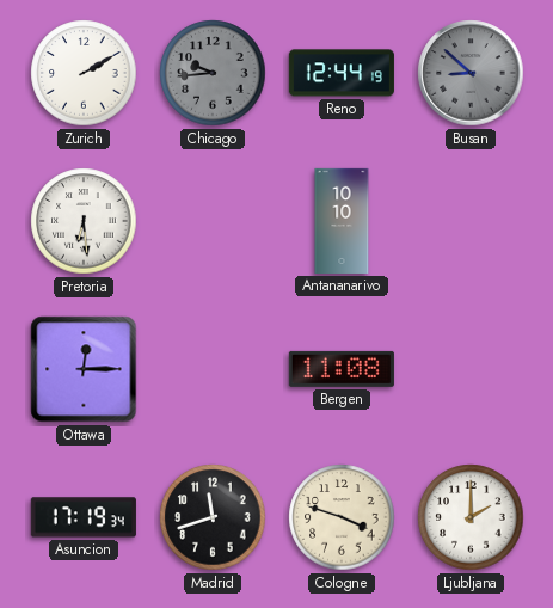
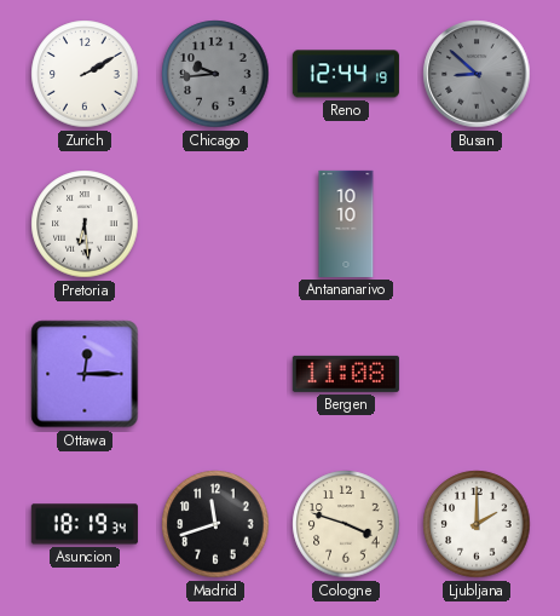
Asuncion: 17:19 -> 18:19
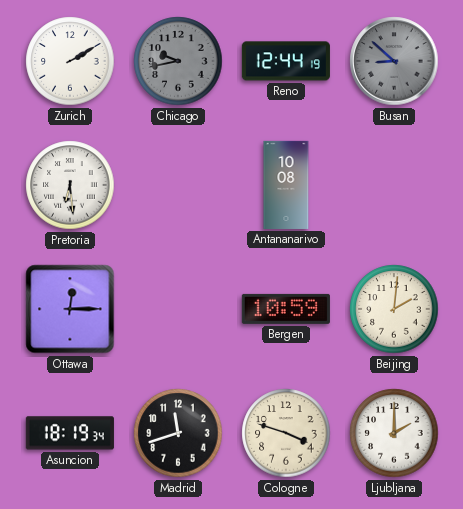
Chicago: 9:44 -> 9:43
Antananarivo: 10:10 -> 10:08
Bergen: 11:08 -> 10:59
Beijing: none -> 2:01
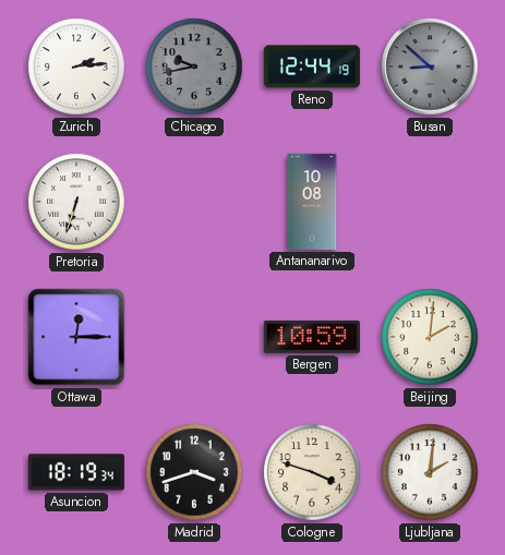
Zurich: 2:10 -> 2:14
Pretoria: 6:29 -> 6:33
Madrid: 11:42 -> 3:42
Ljubljana: 2:00 -> 2:01
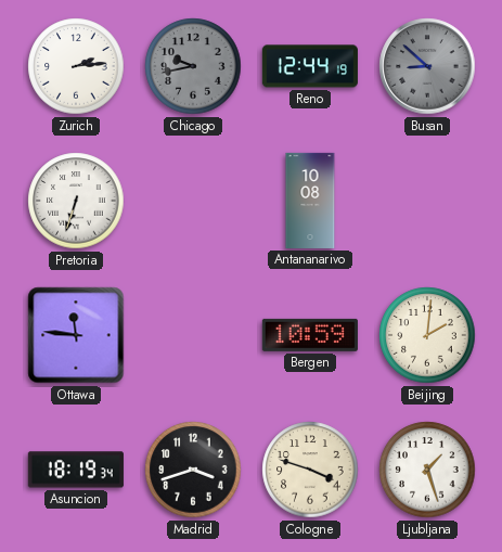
Ottawa: 12:15 -> 11:46
Ljubljana: 2:01 -> 1:27
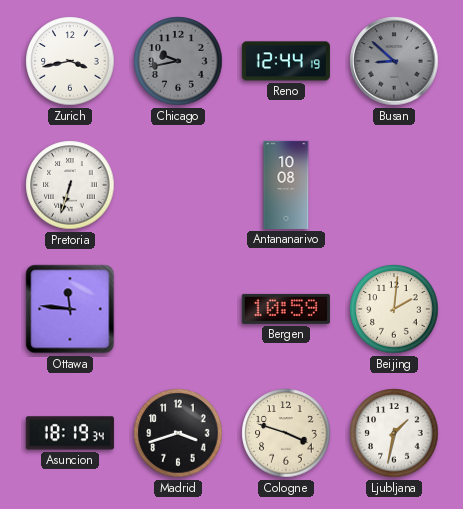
Zurich: 2:14 -> 3:43
Ljubljana: 1:27 -> 1:32
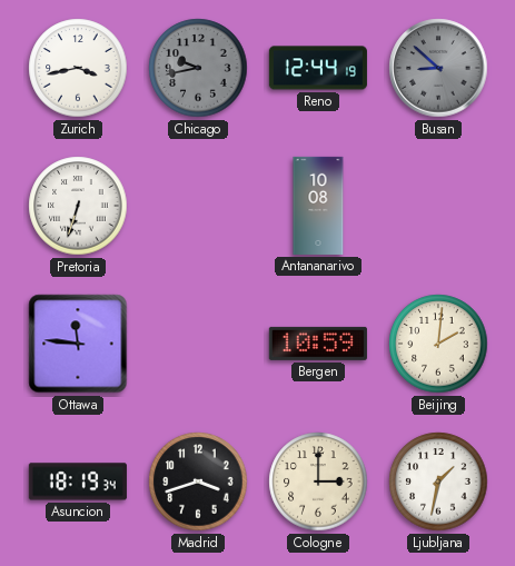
Cologne: 3:48 -> 3:00
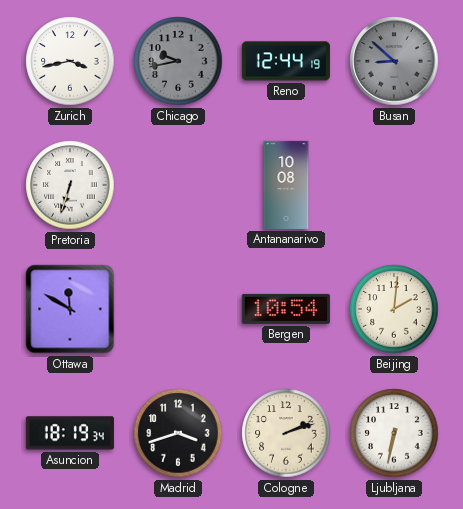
Ottawa: 11:46 -> 11:50
Bergen: 10:59 -> 10:54
Cologne: 3:00 -> 2:12
Ljubljana: 1:32 -> 6:32
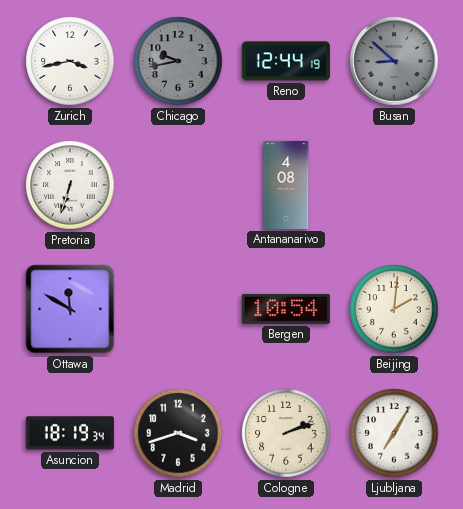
Antananarivo: 10:08 -> 4:08
Ljubljana: 6:32 -> 7:05
